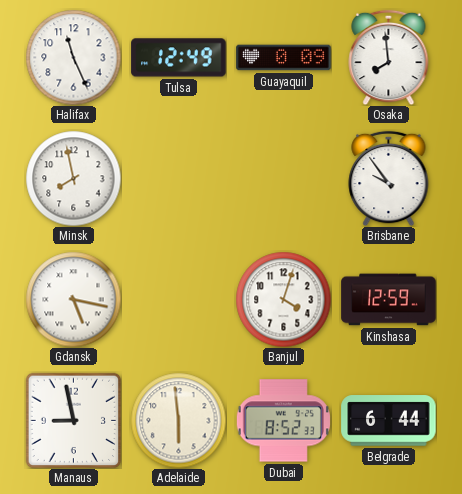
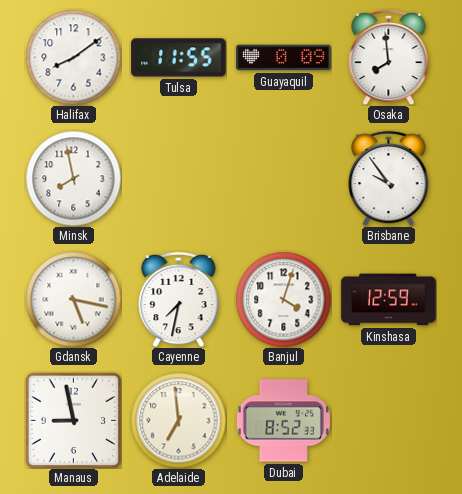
Halifax: 11:26 -> 8:09
Tulsa: 12:49 -> 11:55
Cayenne: none -> 7:32
Adelaide: 5:59 -> 6:59
Belgrade: 6:44 -> none
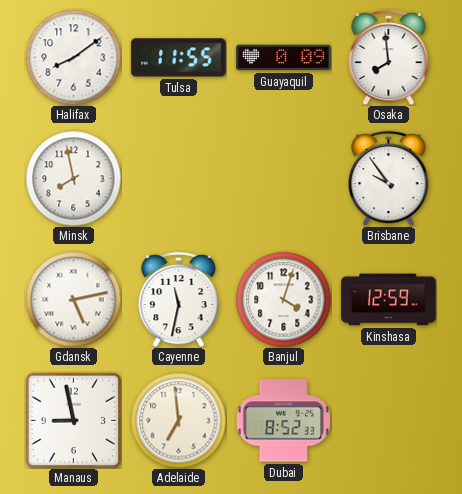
Gdansk: 5:17 -> 5:13
Cayenne: 7:32 -> 11:32
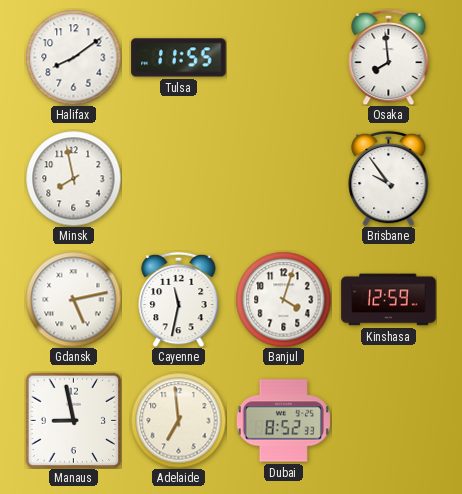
Guayaquil: 0:09 -> none
